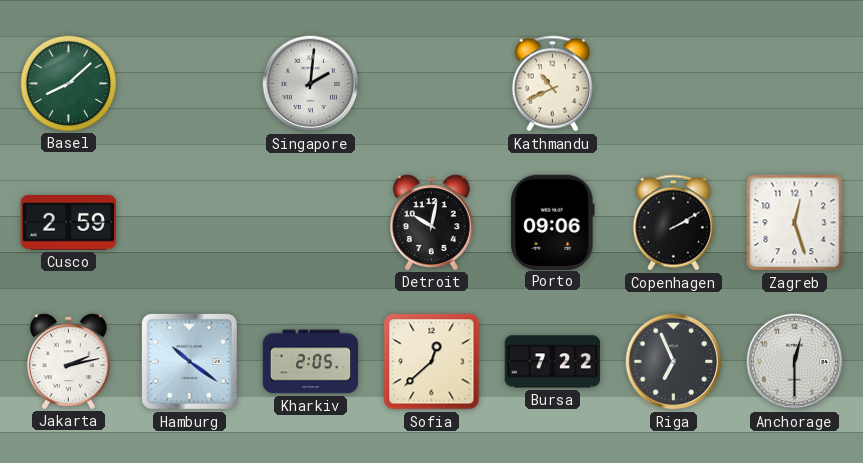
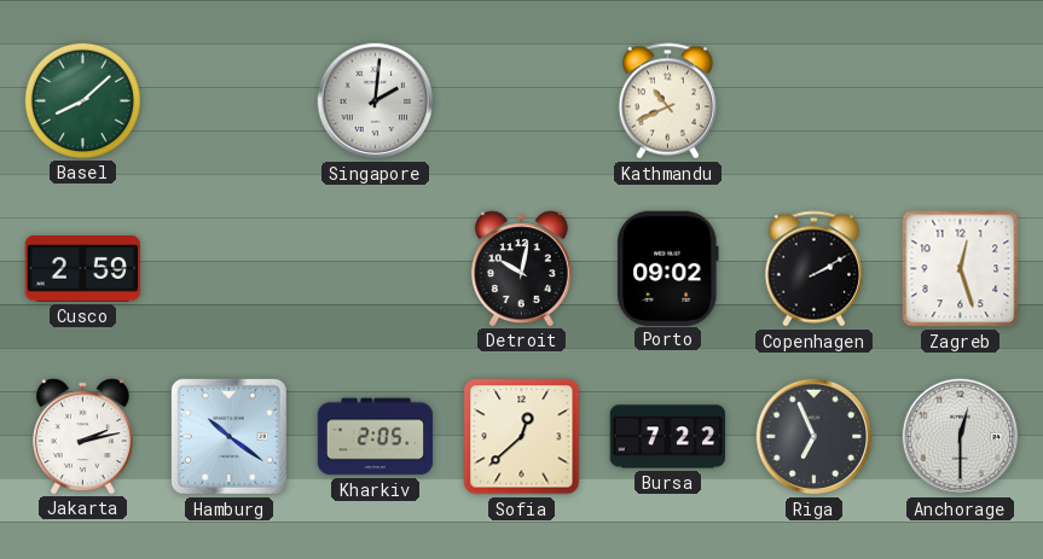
Porto: 09:06 -> 09:02
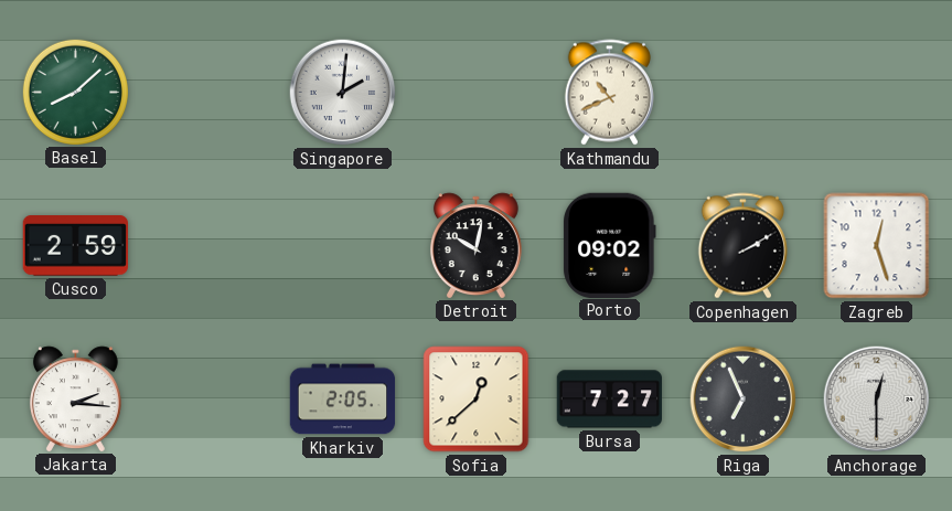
Jakarta: 2:13 -> 2:16
Hamburg: 10:21 -> none
Bursa: 7:22 -> 7:27
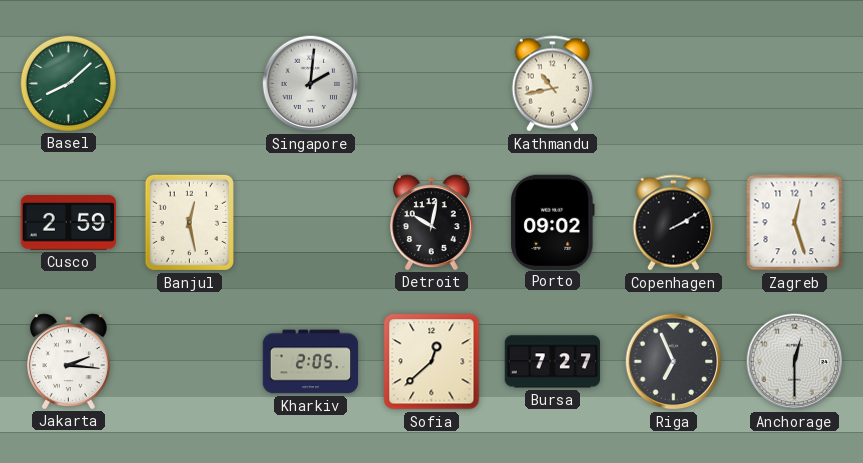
Kathmandu: 10:41 -> 10:43
Banjul: none -> 12:28
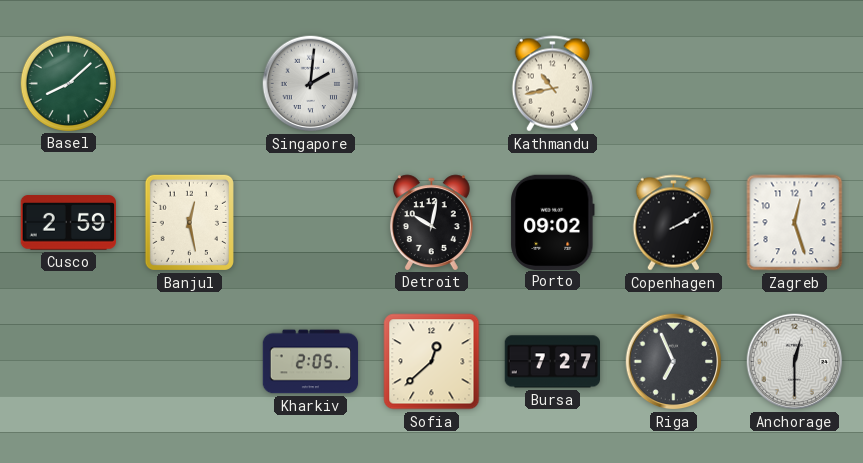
Jakarta: 2:16 -> none
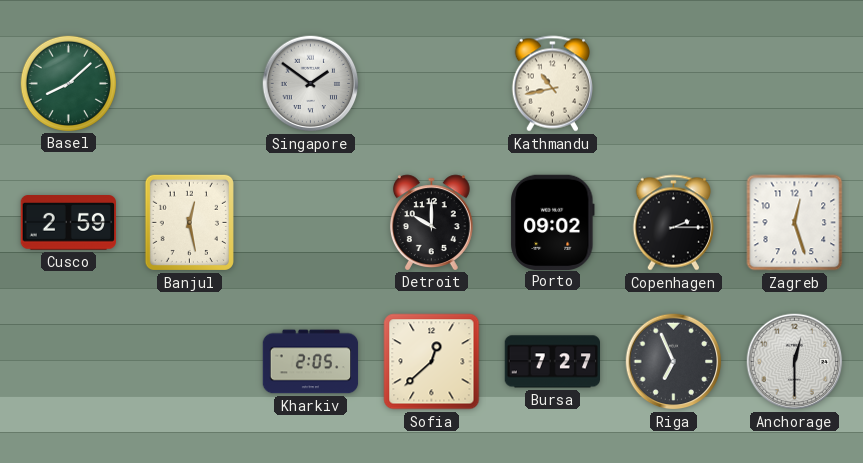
Singapore: 2:01 -> 1:51
Detroit: 10:02 -> 10:00
Copenhagen: 2:10 -> 2:15
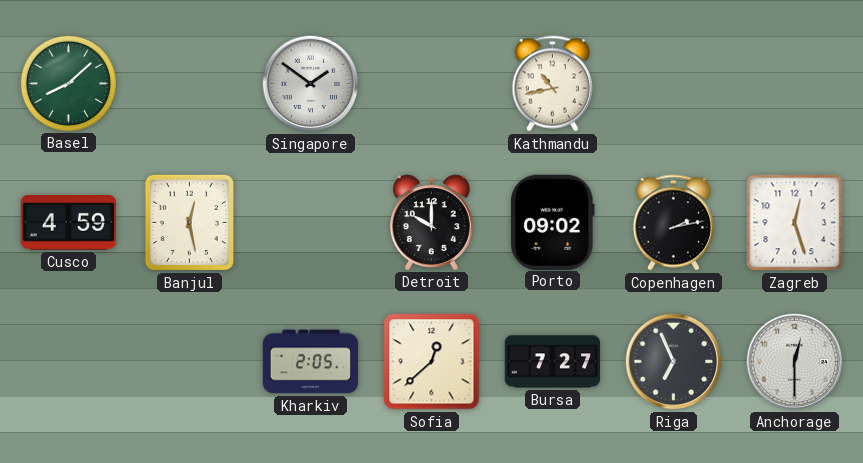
Cusco: 2:59 -> 4:59
Copenhagen: 2:15 -> 2:13
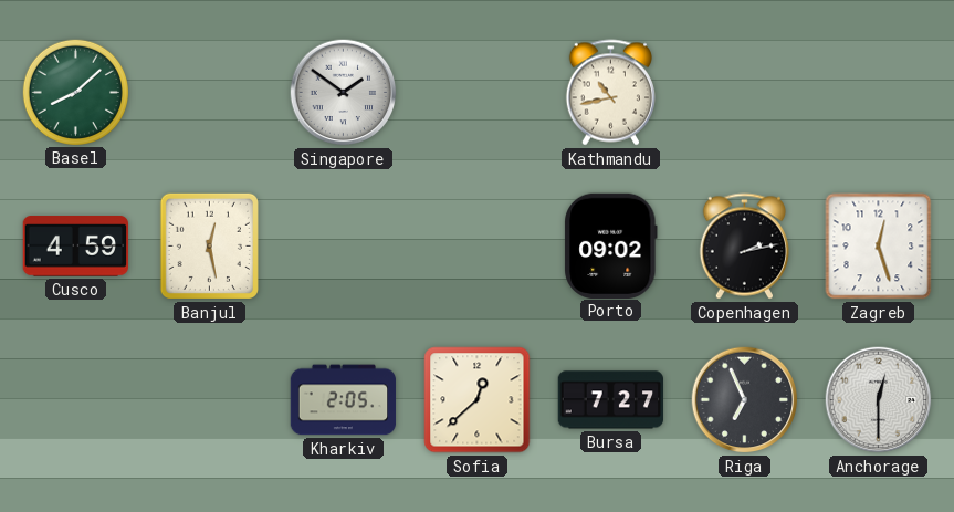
Detroit: 10:00 -> none
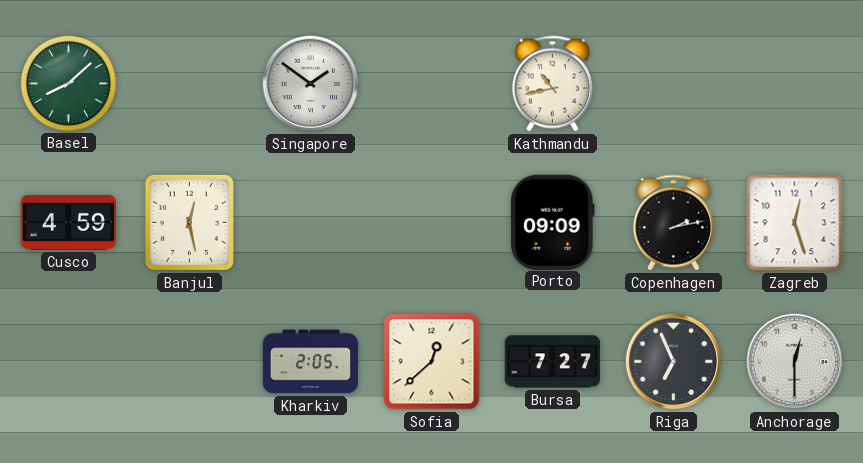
Porto: 09:02 -> 09:09
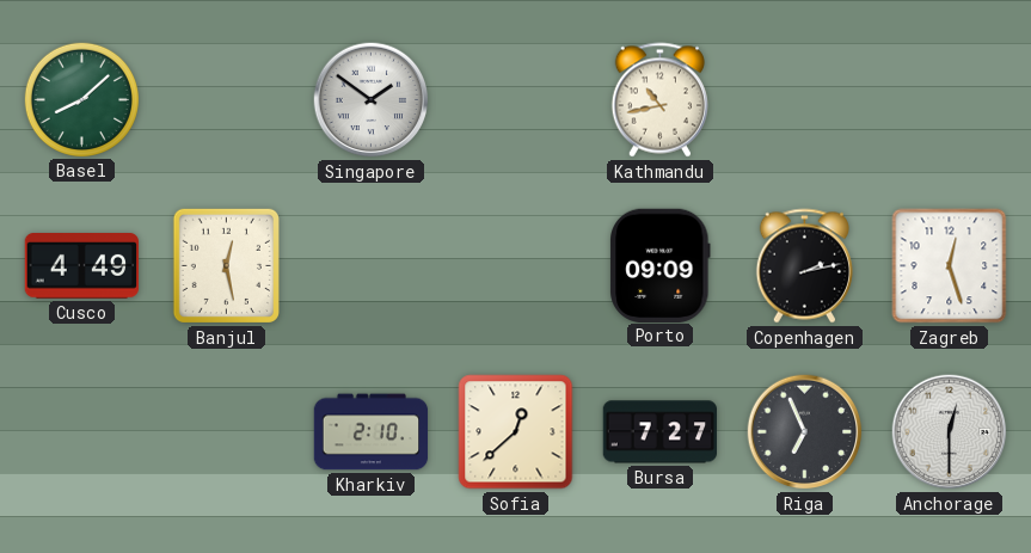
Cusco: 4:59 -> 4:49
Kharkiv: 2:05 -> 2:10
